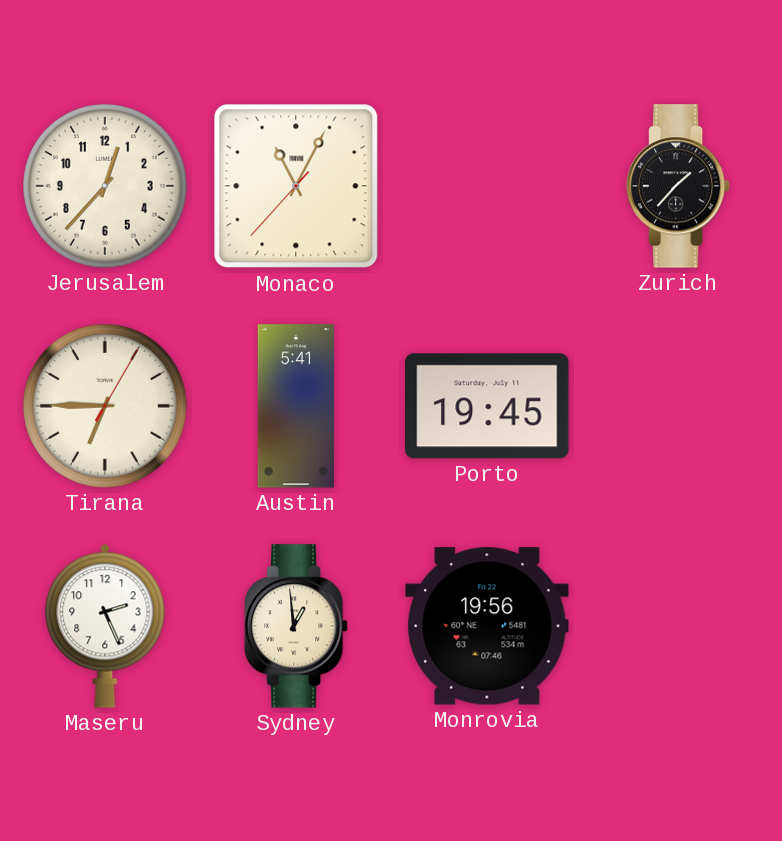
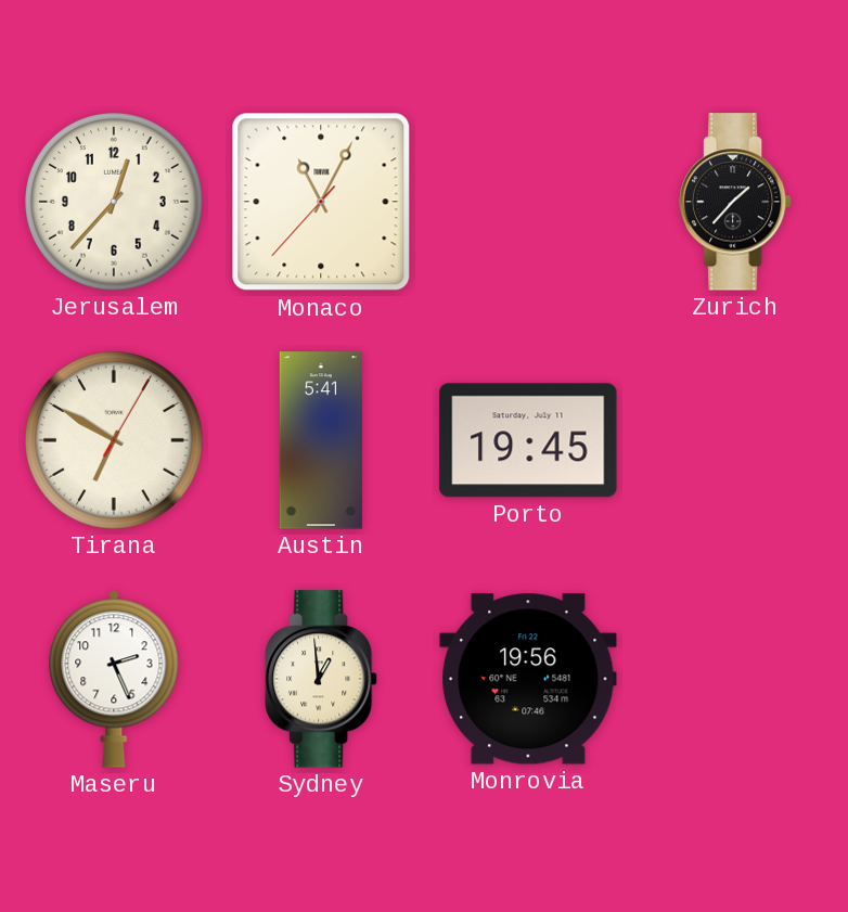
Tirana: 6:45 -> 6:50
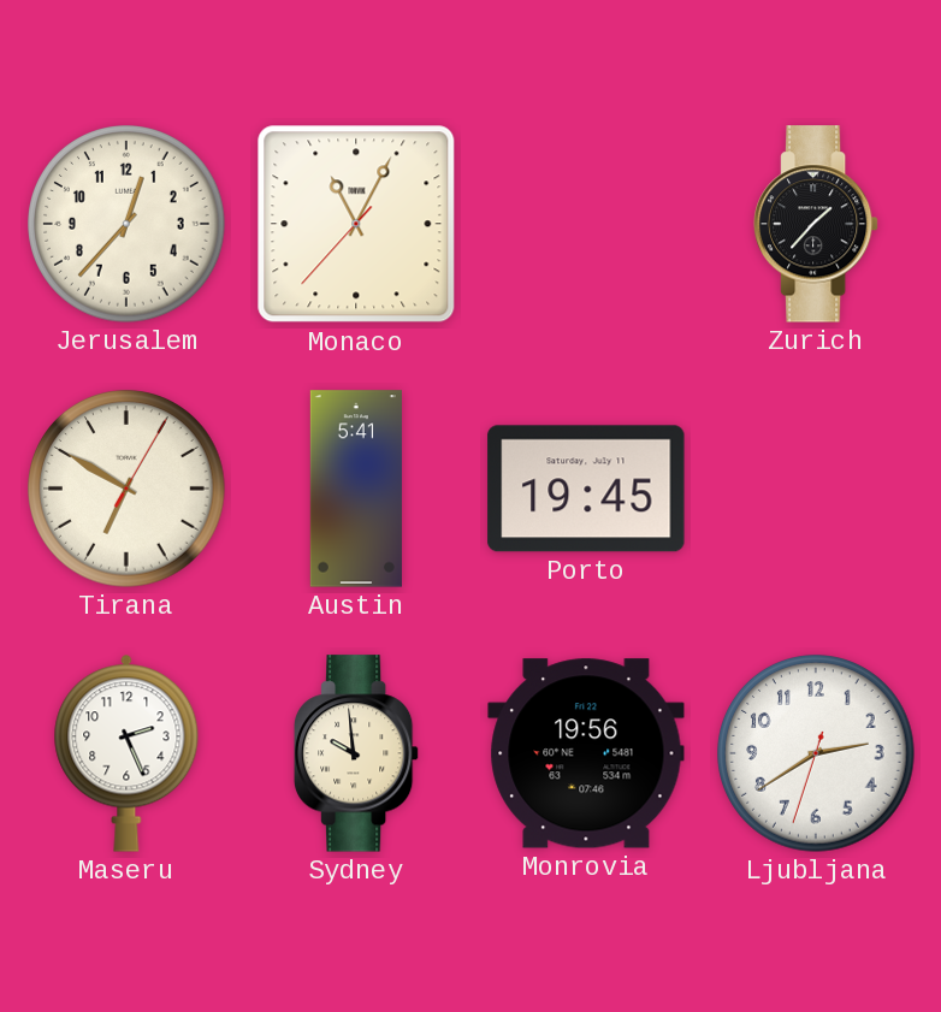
Sydney: 12:59 -> 9:59
Ljubljana: none -> 2:39
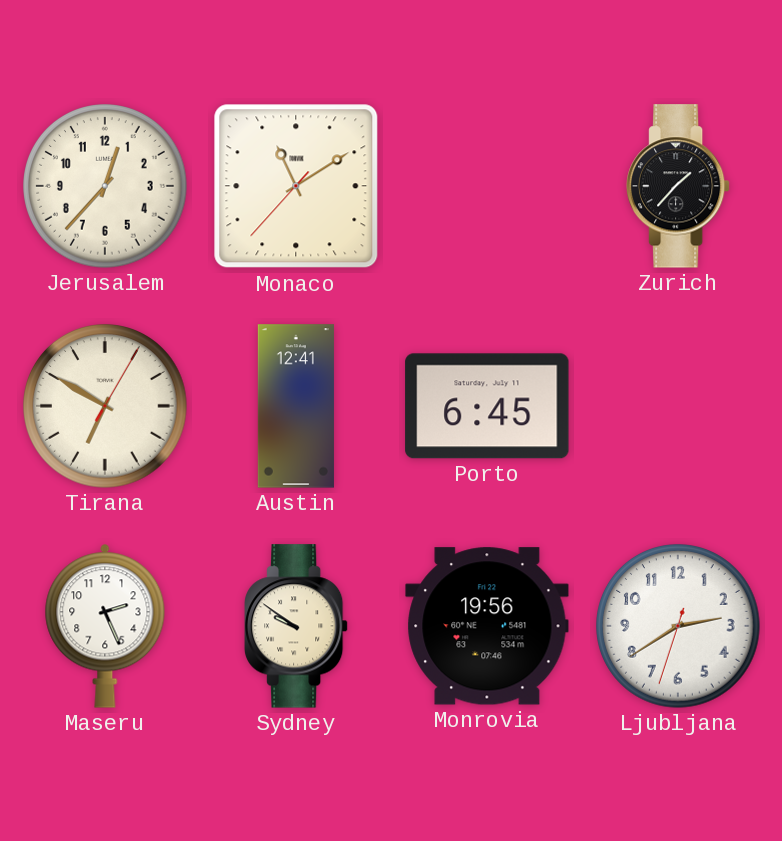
Monaco: 11:04 -> 11:09
Austin: 5:41 -> 12:41
Porto: 19:45 -> 6:45
Sydney: 9:59 -> 9:51
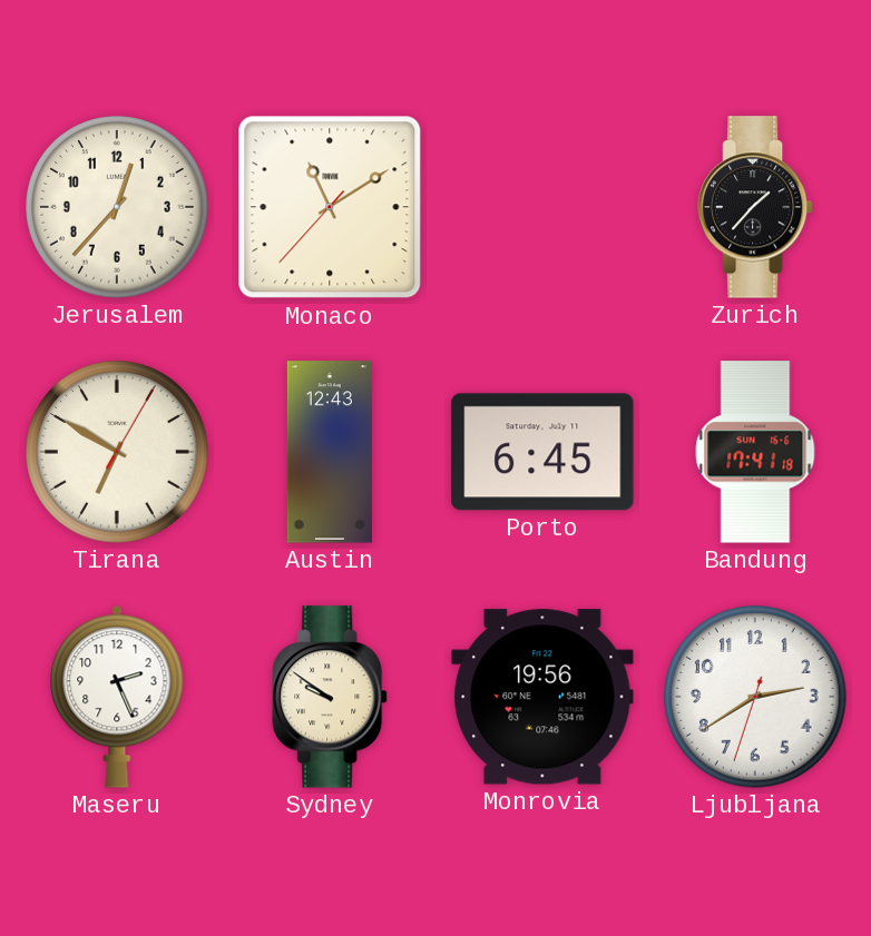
Austin: 12:41 -> 12:43
Bandung: none -> 17:41
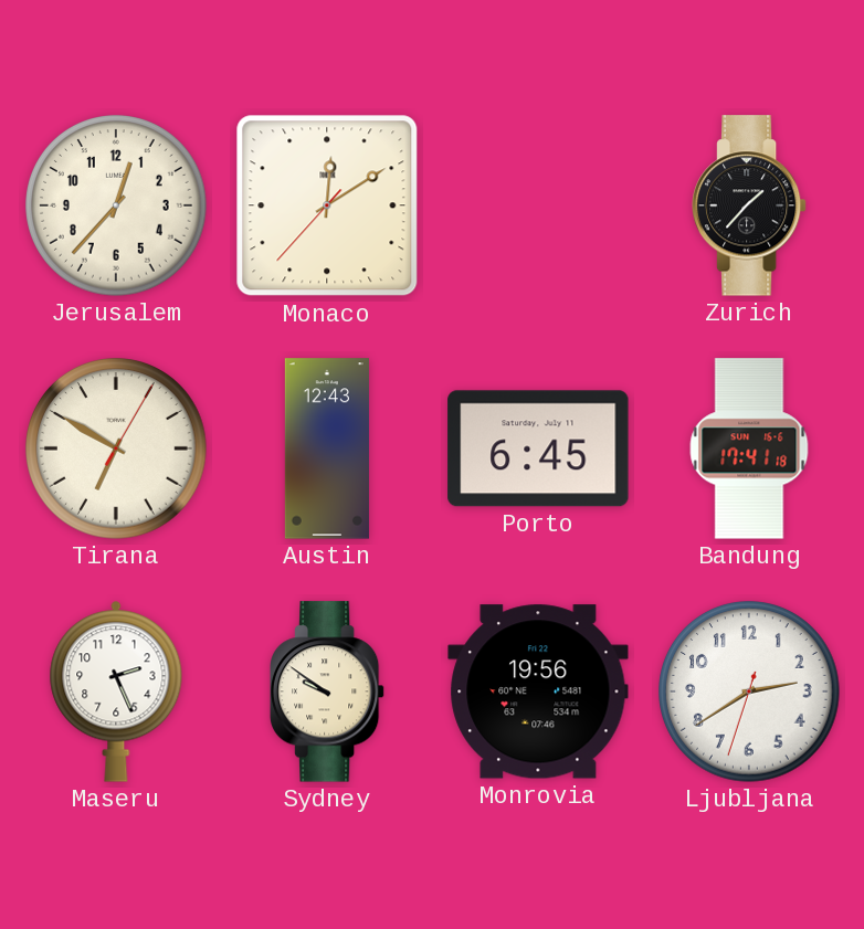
Monaco: 11:09 -> 12:09
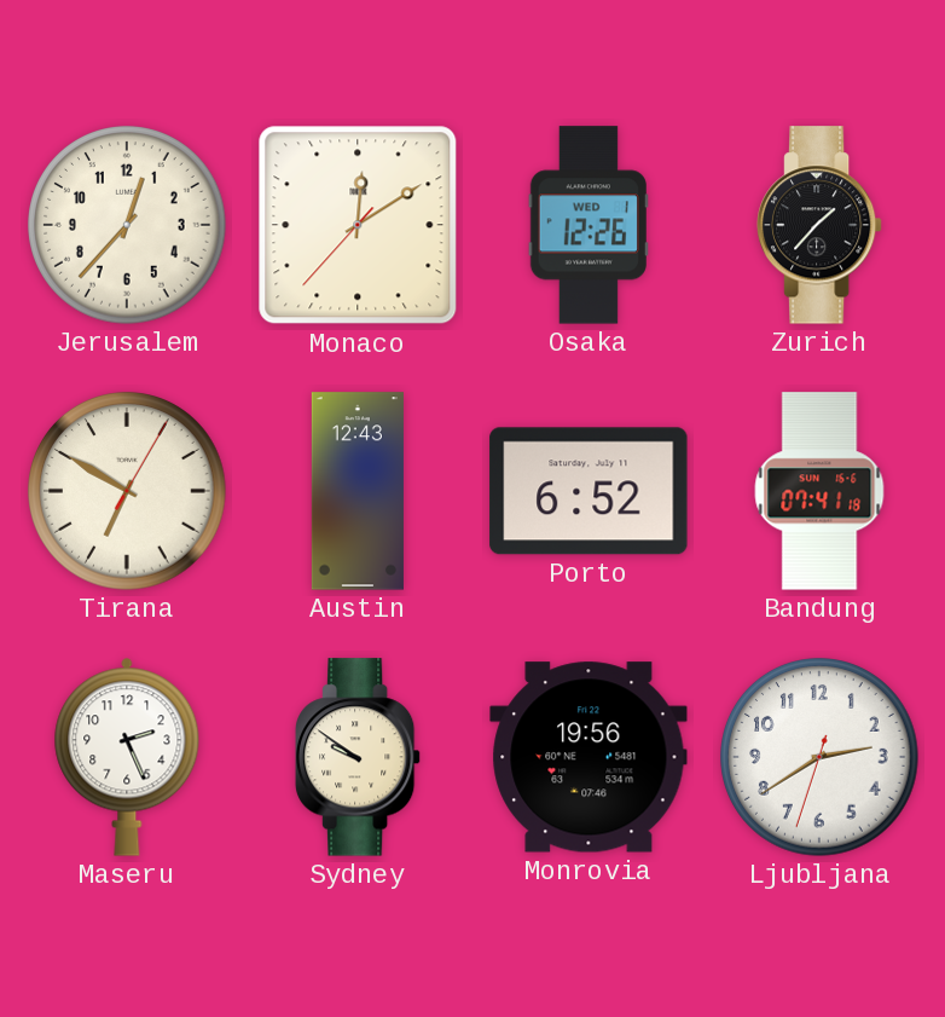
Osaka: none -> 12:26
Porto: 6:45 -> 6:52
Bandung: 17:41 -> 07:41
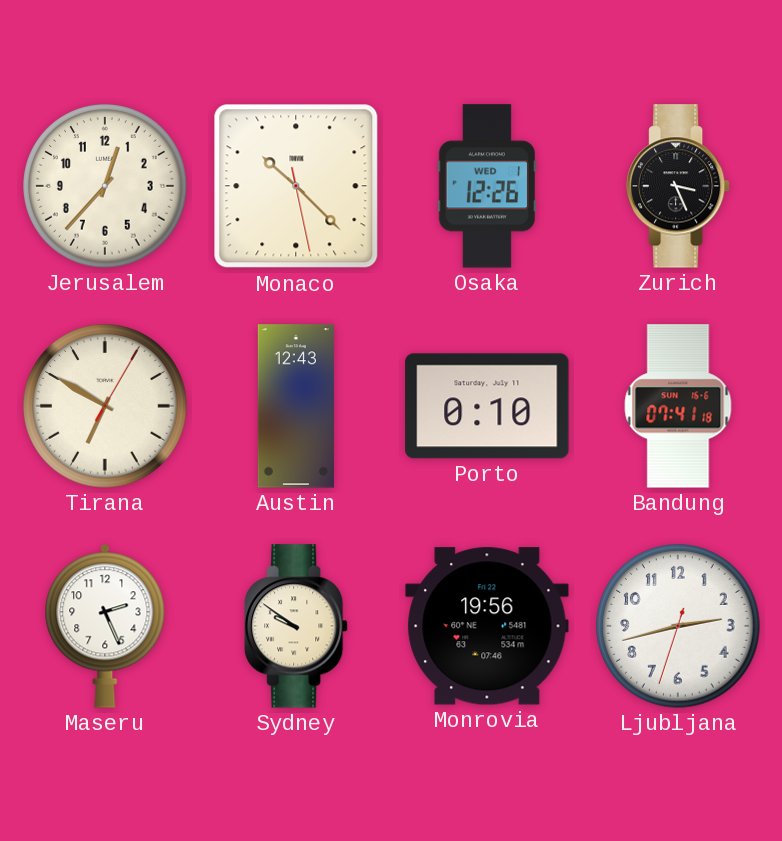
Monaco: 12:09 -> 10:22
Zurich: 1:37 -> 3:26
Porto: 6:52 -> 0:10
Ljubljana: 2:39 -> 2:42
